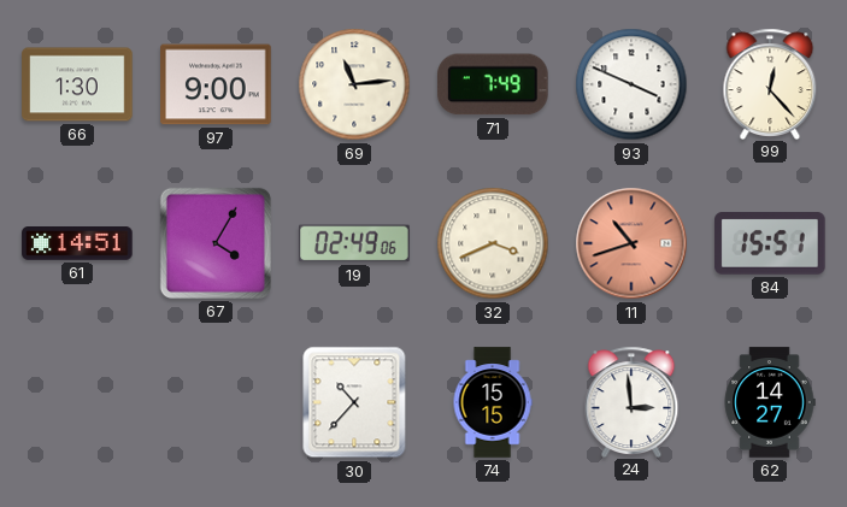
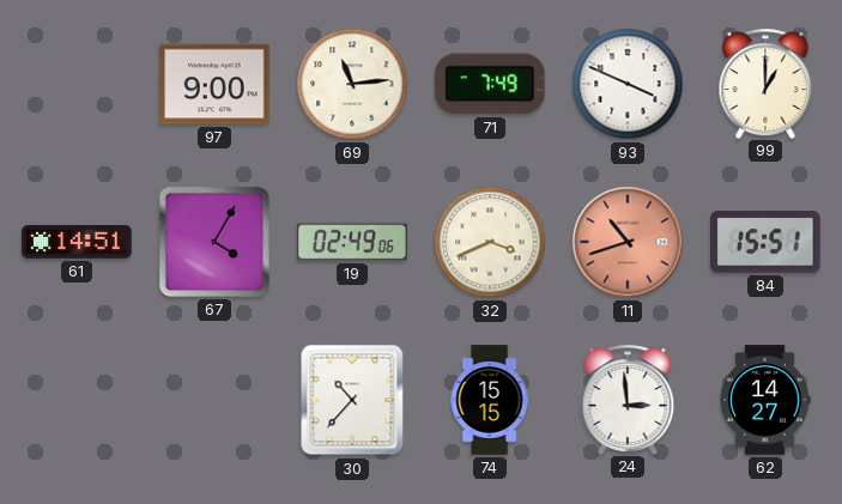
66: 1:30 -> none
99: 12:23 -> 1:00
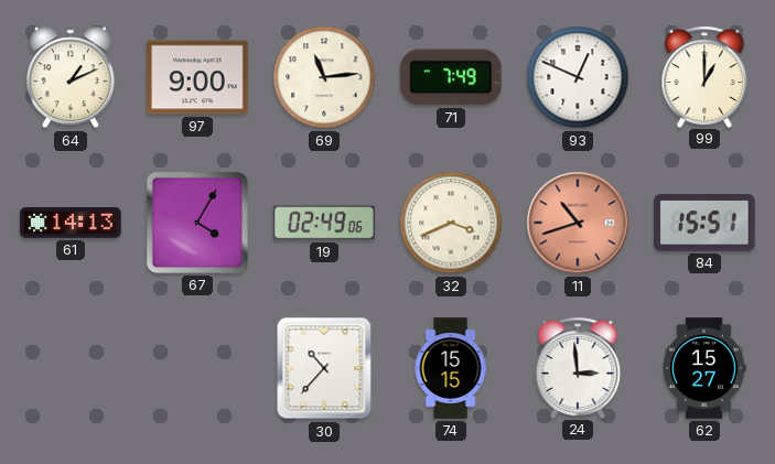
64: none -> 1:11
93: 3:49 -> 12:49
61: 14:51 -> 14:13
62: 14:27 -> 15:27
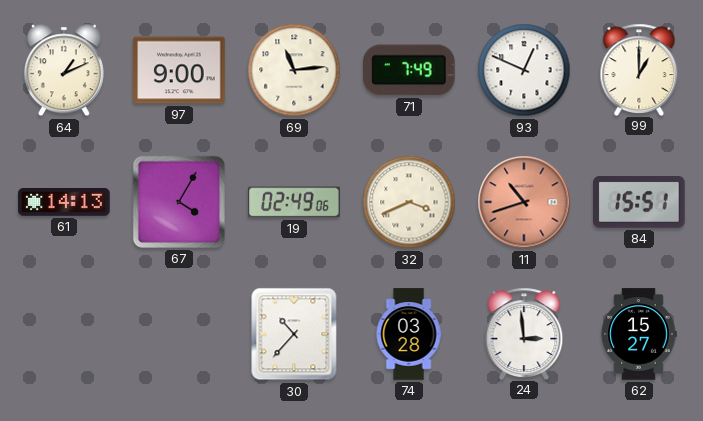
74: 15:15 -> 03:28
